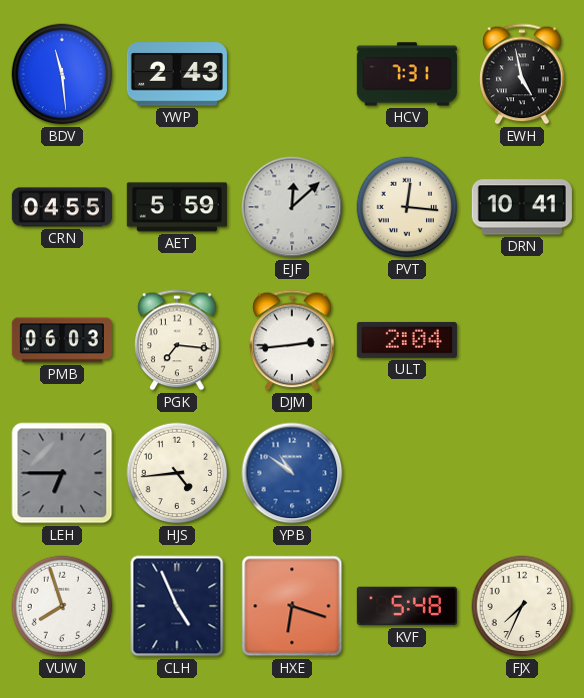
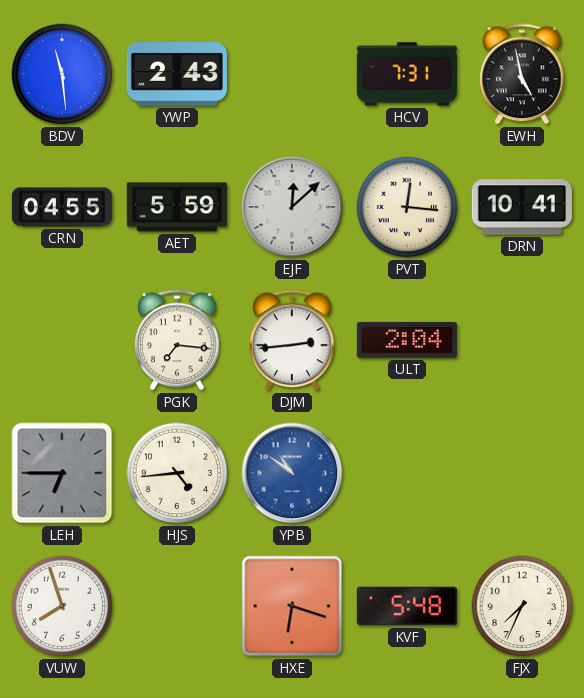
PMB: 06:03 -> none
CLH: 4:56 -> none
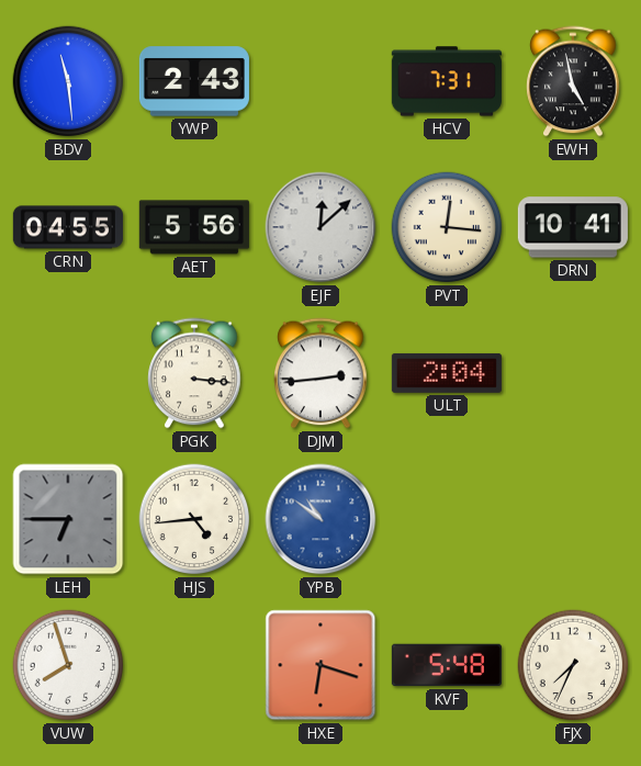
AET: 5:59 -> 5:56
PGK: 7:16 -> 3:16
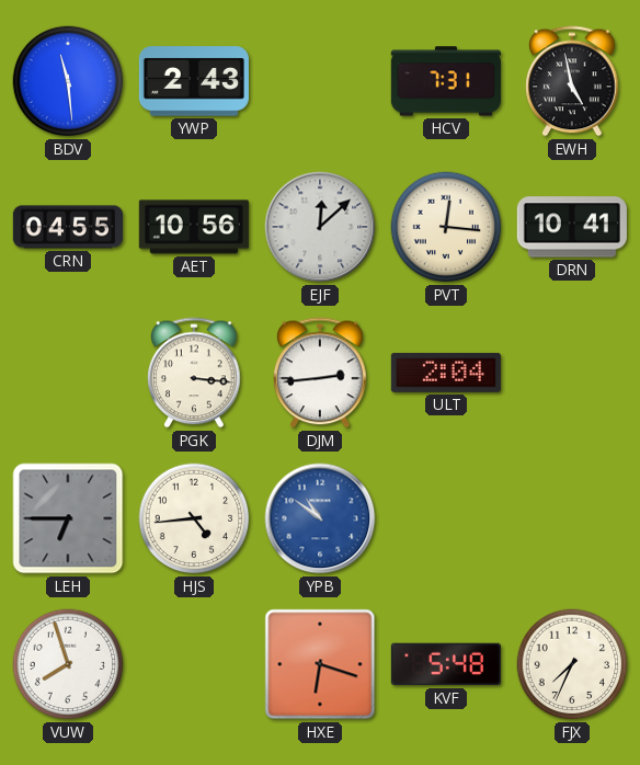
AET: 5:56 -> 10:56
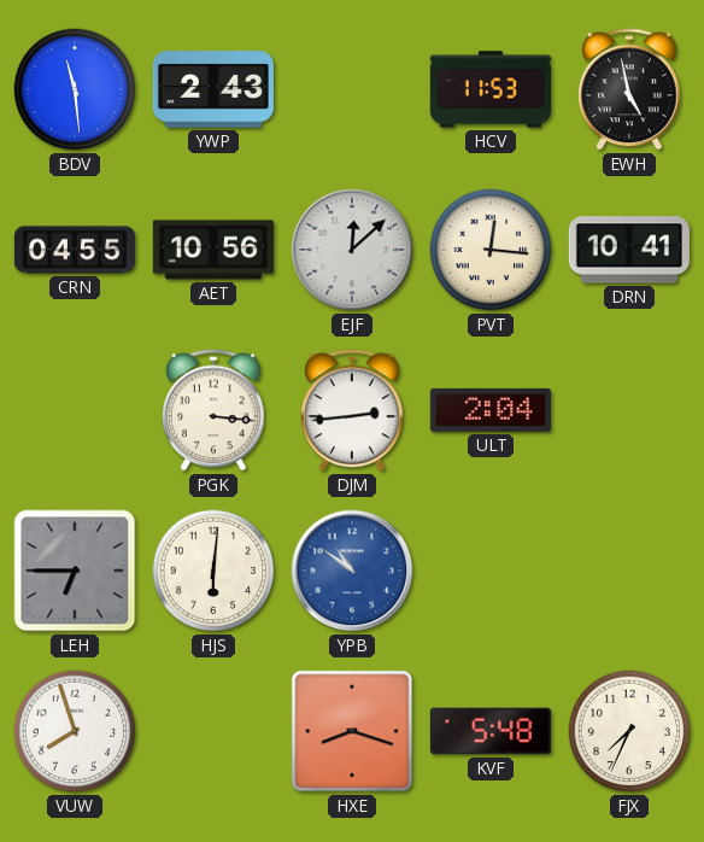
HCV: 7:31 -> 11:53
HJS: 4:44 -> 6:01
HXE: 6:18 -> 8:18
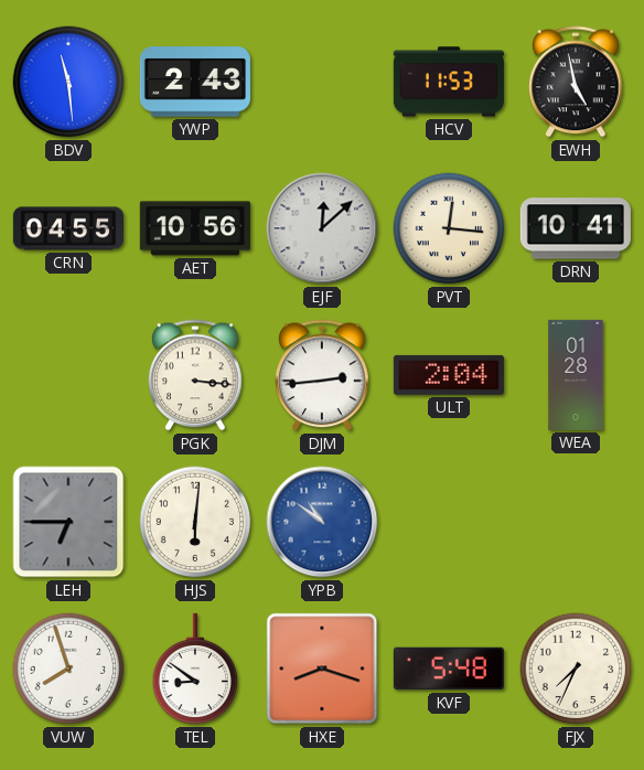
WEA: none -> 01:28
TEL: none -> 8:51
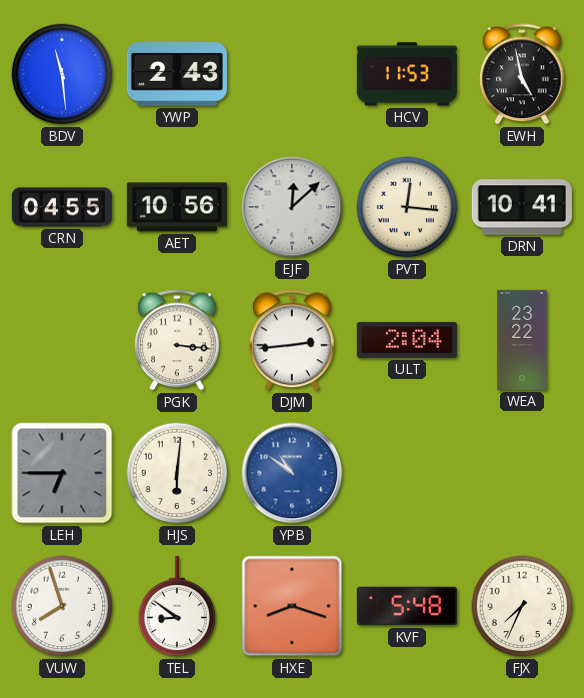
WEA: 01:28 -> 23:22
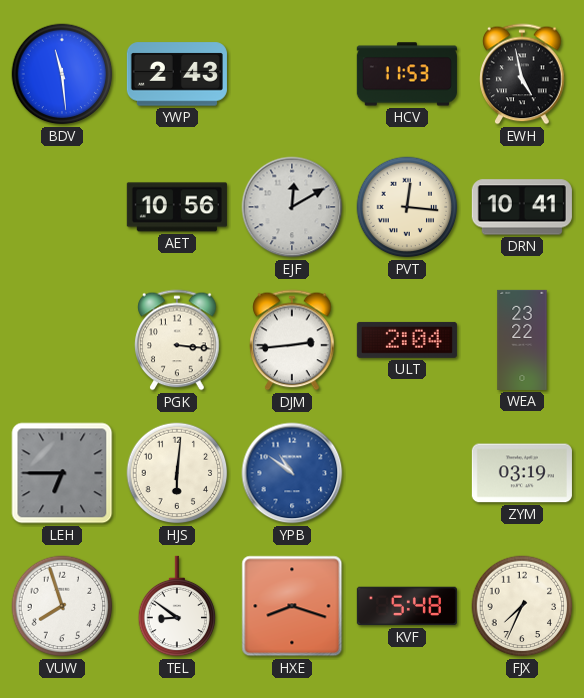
CRN: 04:55 -> none
EJF: 12:08 -> 12:10
ZYM: none -> 03:19
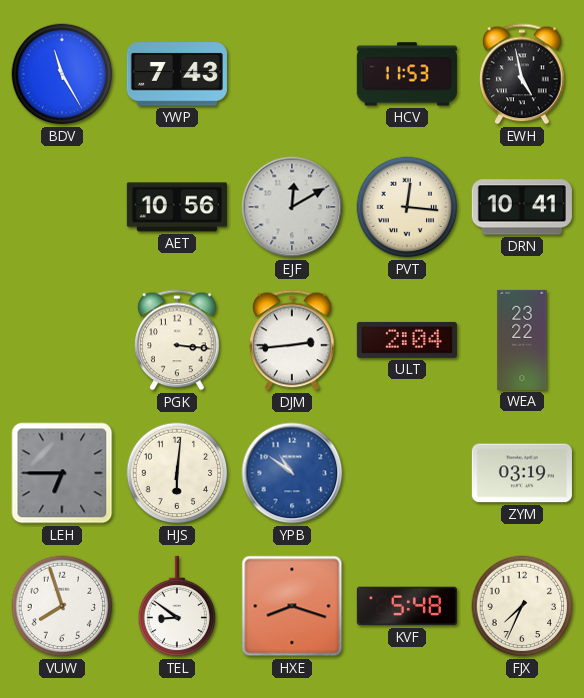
BDV: 11:29 -> 11:25
YWP: 2:43 -> 7:43
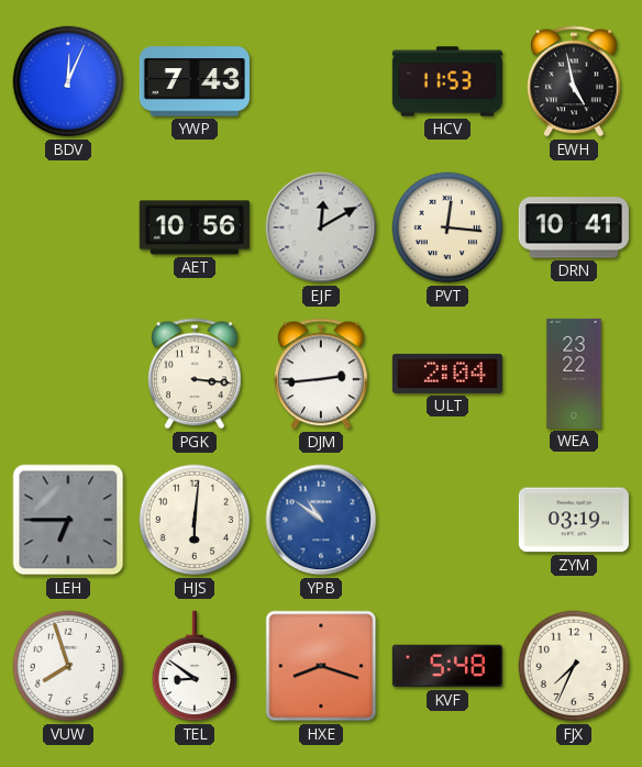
BDV: 11:25 -> 12:04
